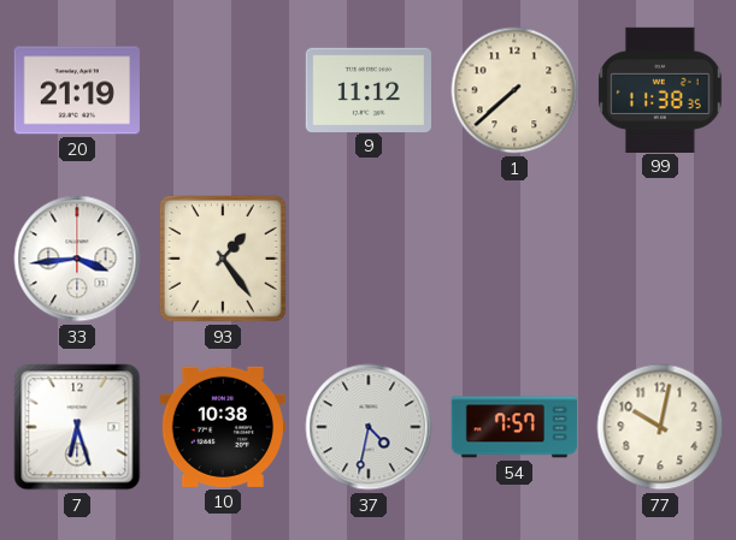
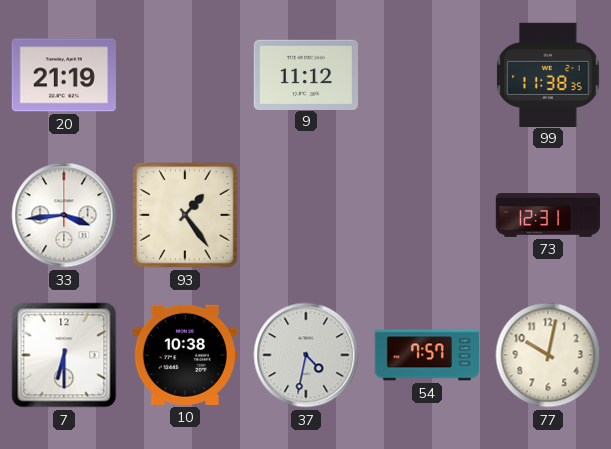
1: 7:38 -> none
73: none -> 12:31
7: 6:27 -> 6:30
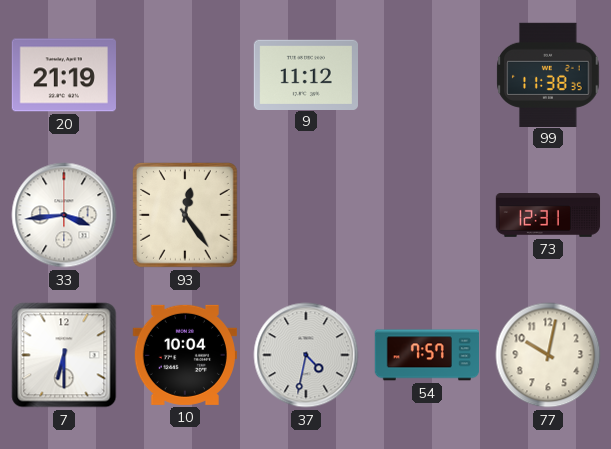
93: 1:24 -> 12:24
10: 10:38 -> 10:04
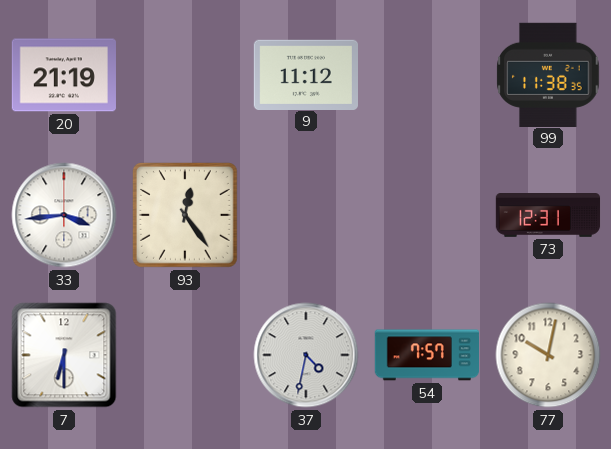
10: 10:04 -> none
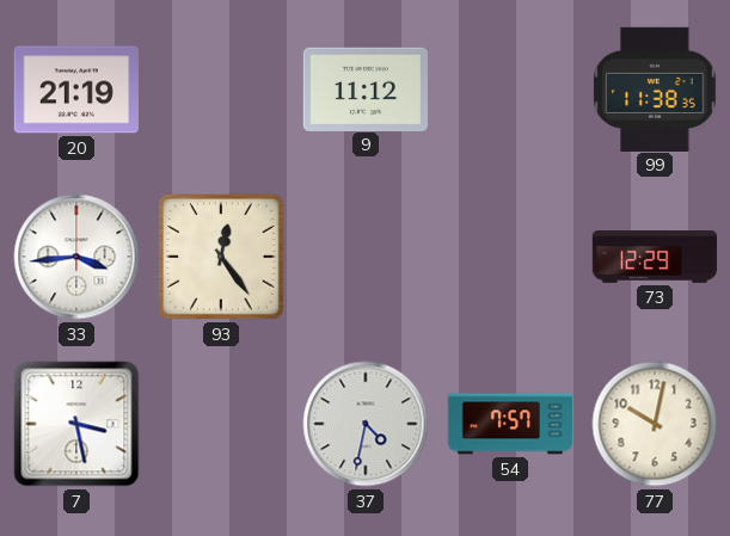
73: 12:31 -> 12:29
7: 6:30 -> 3:28
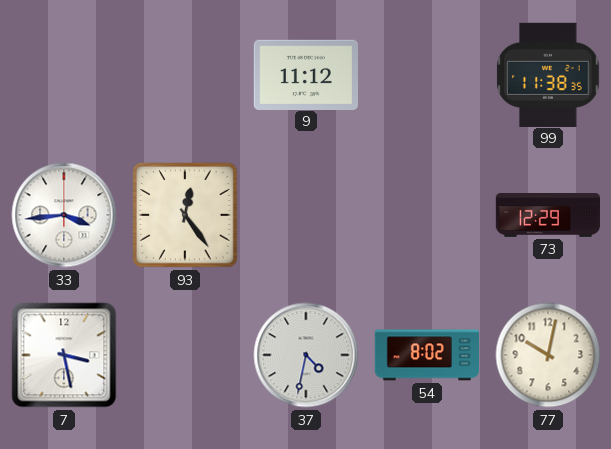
20: 21:19 -> none
54: 7:57 -> 8:02
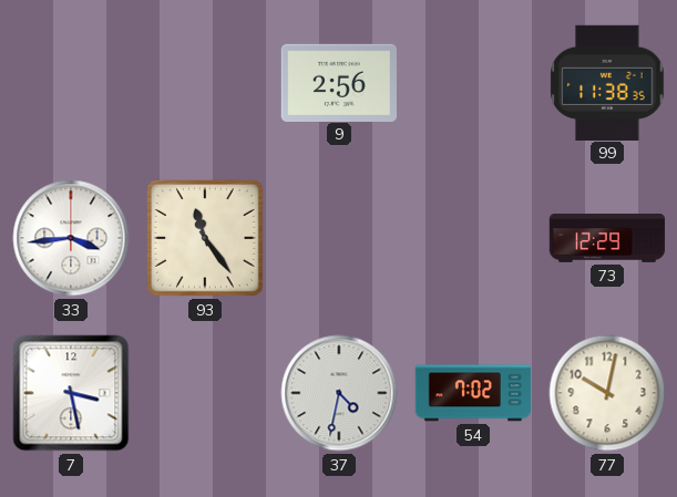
9: 11:12 -> 2:56
93: 12:24 -> 11:24
54: 8:02 -> 7:02
